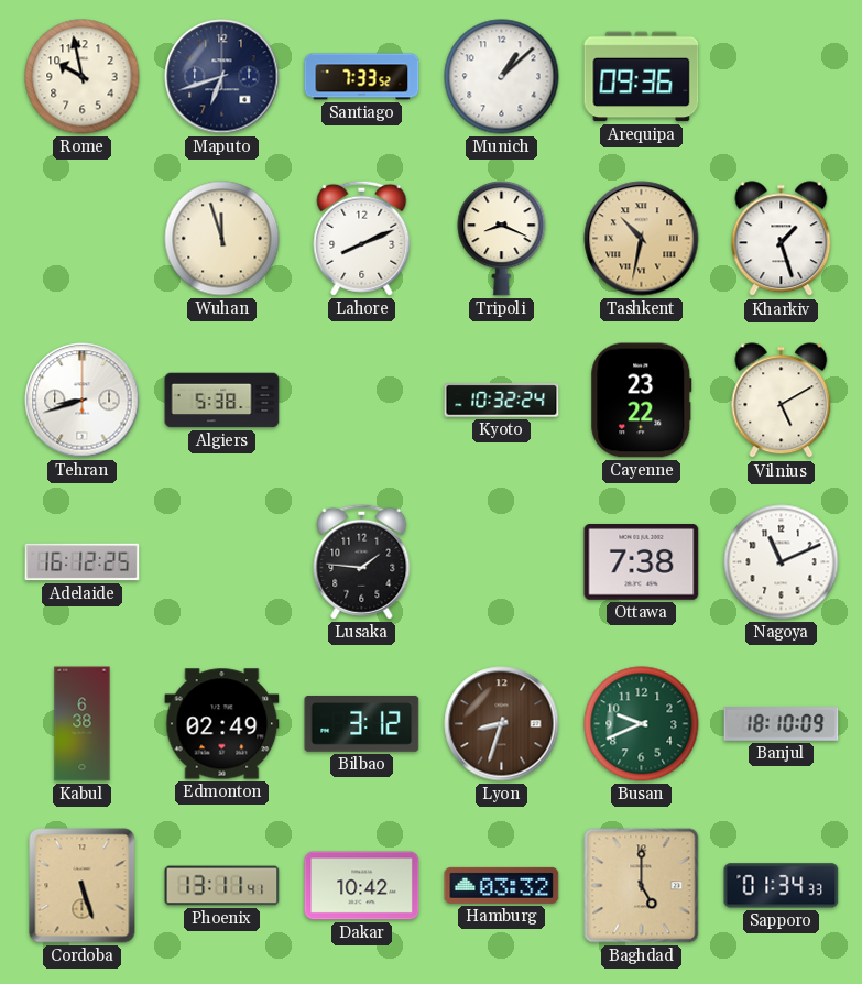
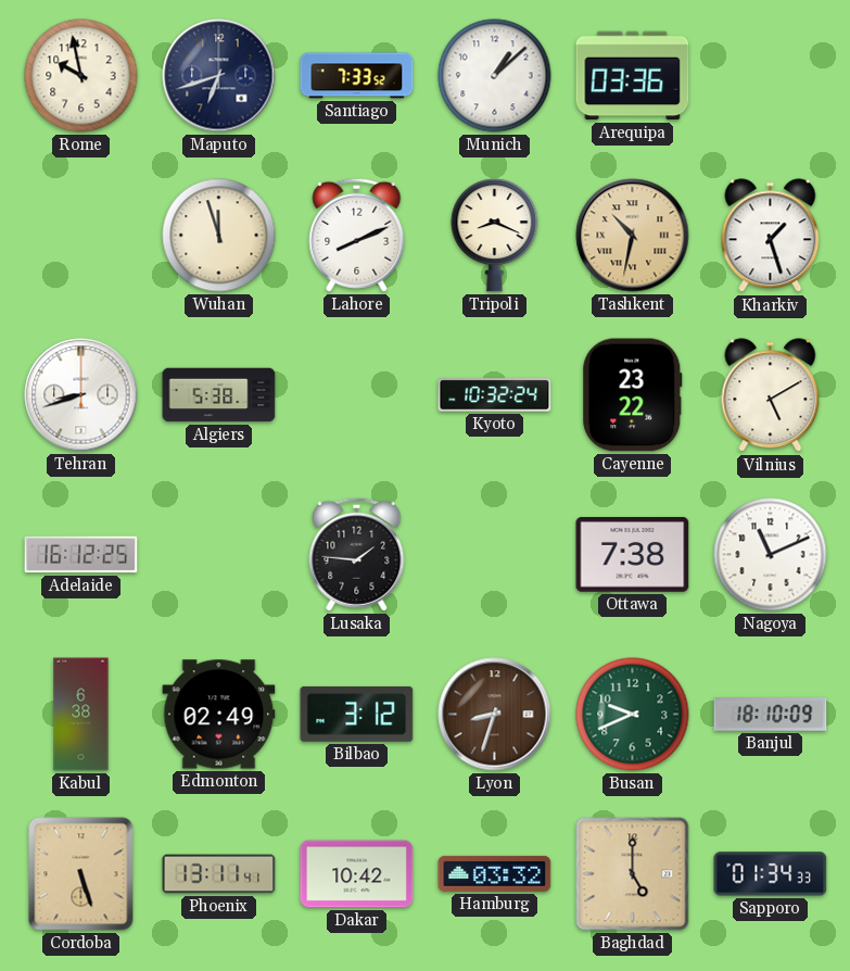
Arequipa: 09:36 -> 03:36
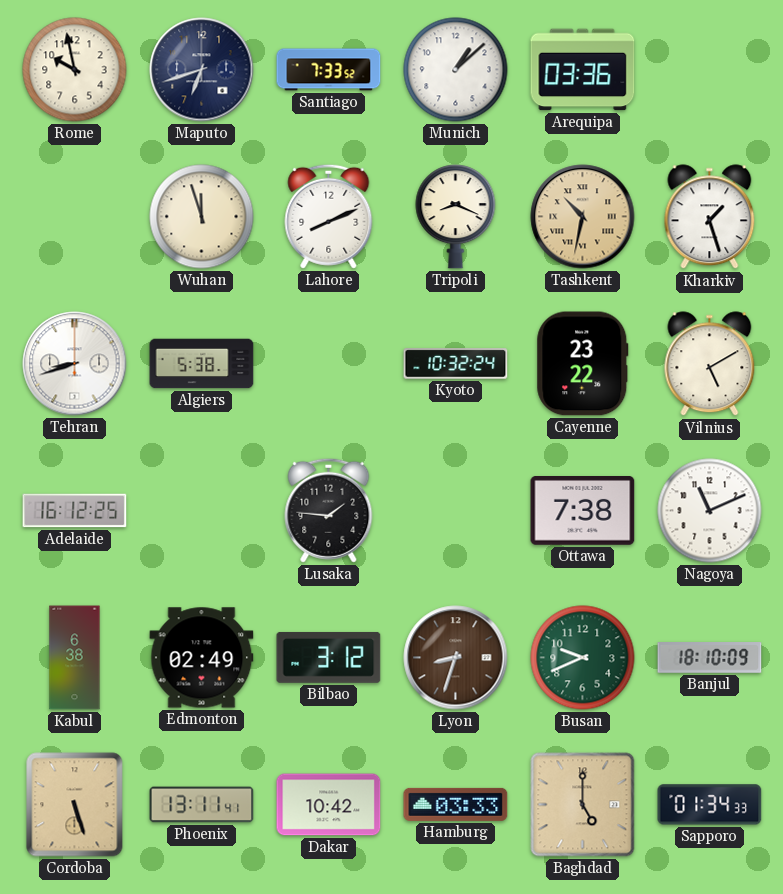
Hamburg: 03:32 -> 03:33
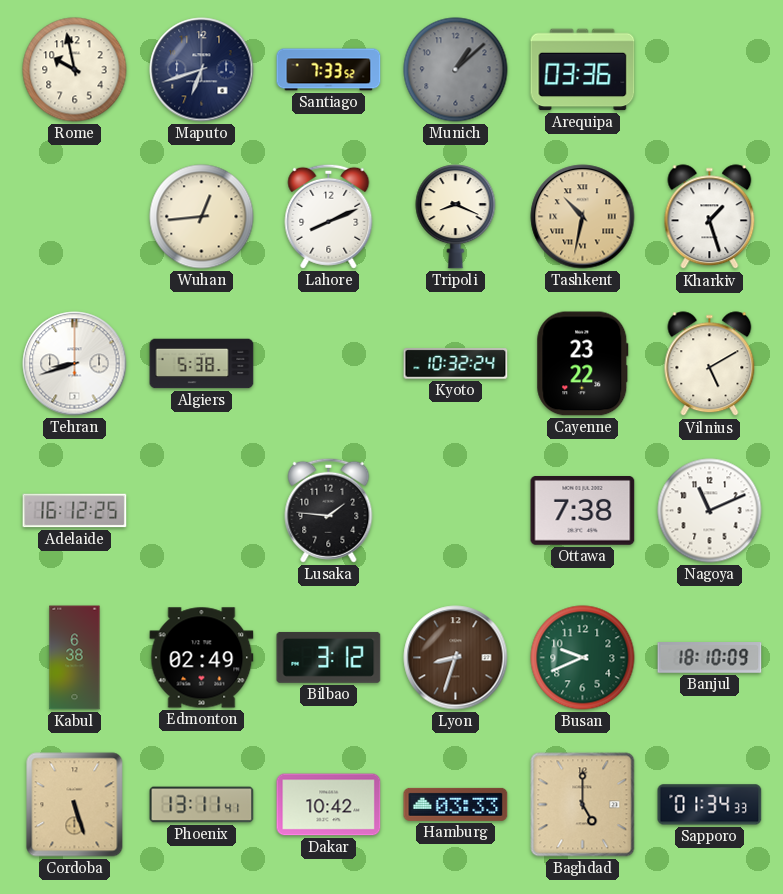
Munich dial: white -> grey
Wuhan: 11:57 -> 12:44
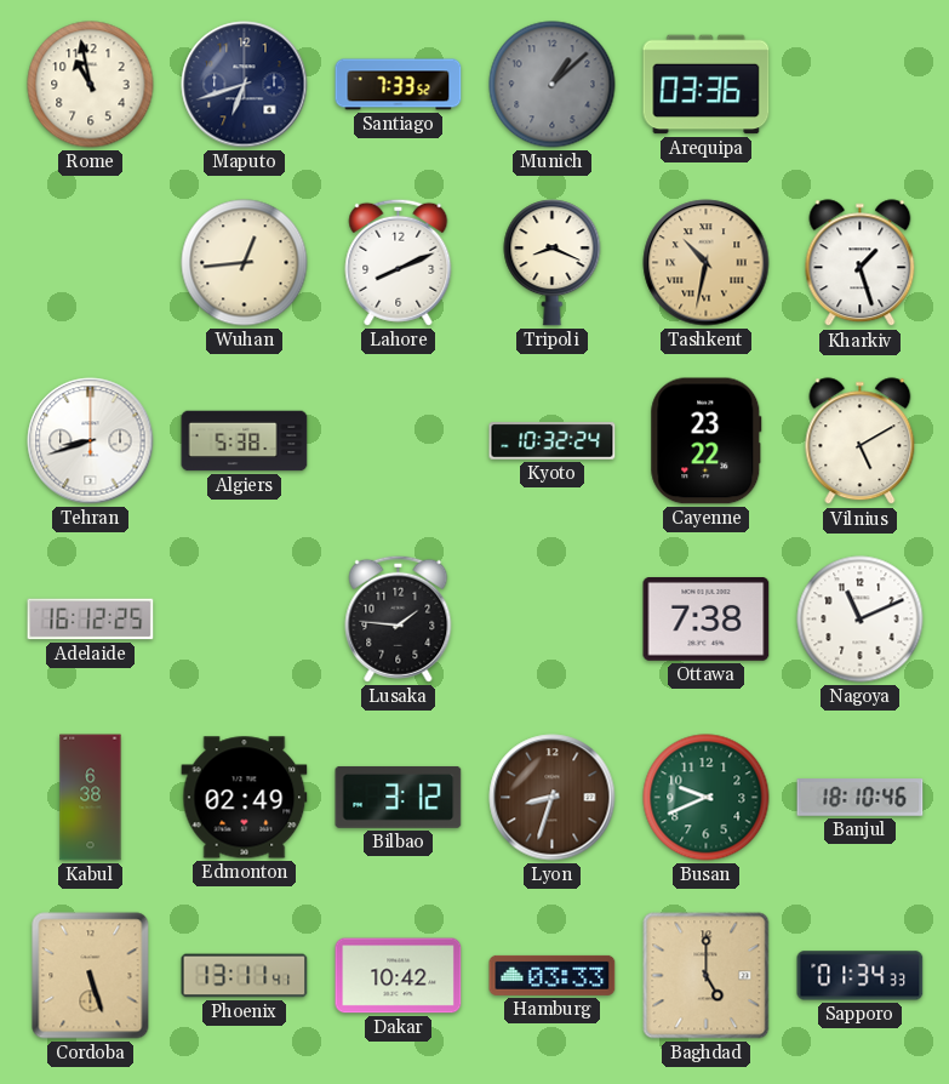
Rome: 9:58 -> 10:58
Banjul: 18:10:09 -> 18:10:46
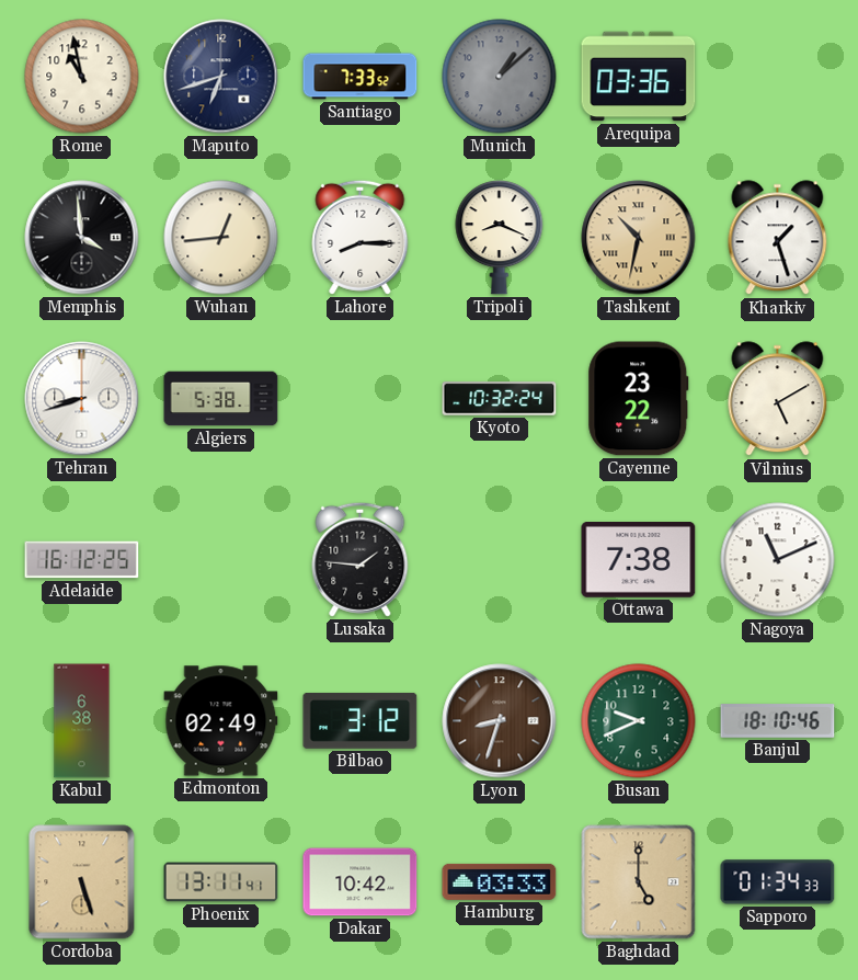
Memphis: none -> 3:59
Lahore: 8:11 -> 8:15
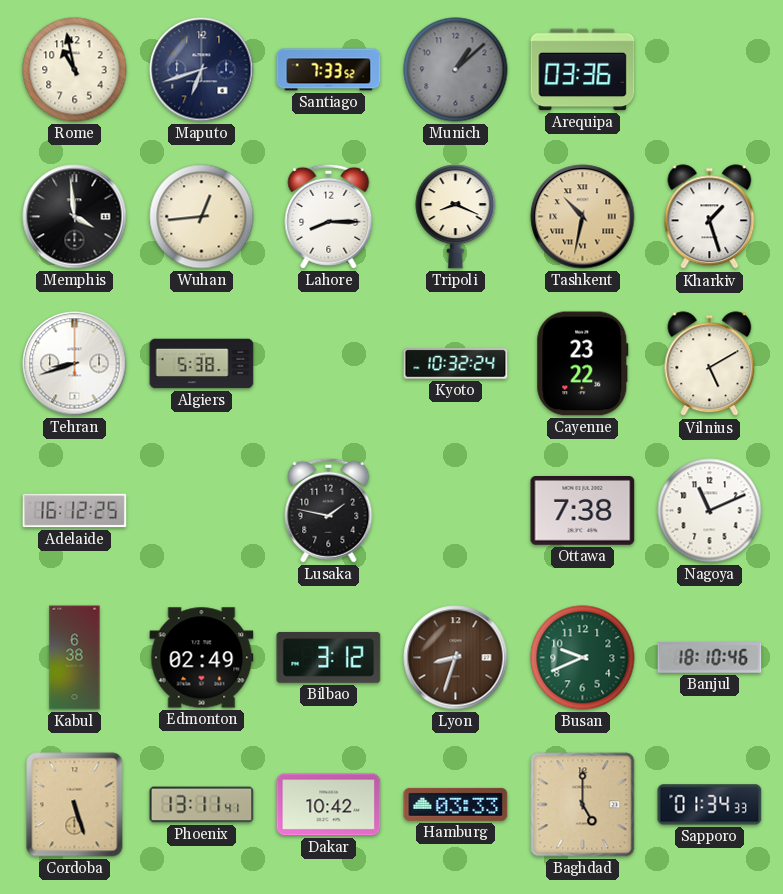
Lusaka: 1:46 -> 1:47
